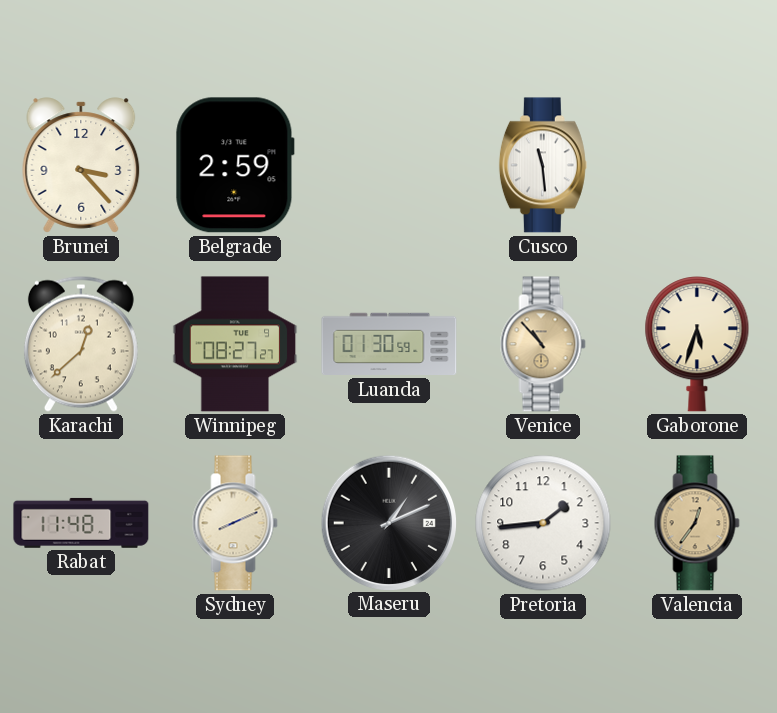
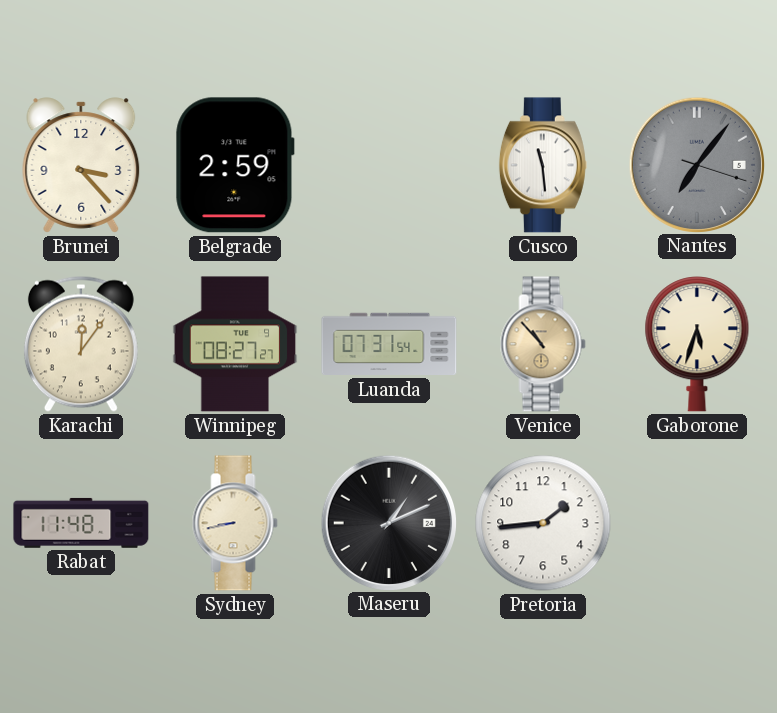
Nantes: none -> 7:06
Karachi: 12:38 -> 12:06
Luanda: 01:30 -> 07:31
Sydney: 8:11 -> 8:43
Valencia: 12:36 -> none
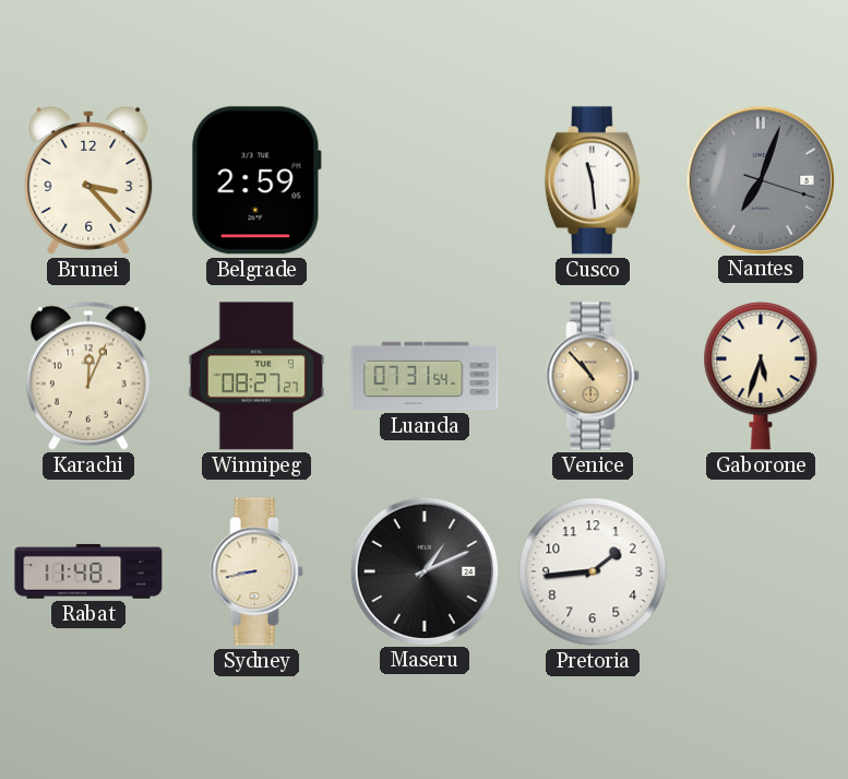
Nantes: 7:06 -> 7:03
Karachi: 12:06 -> 12:04
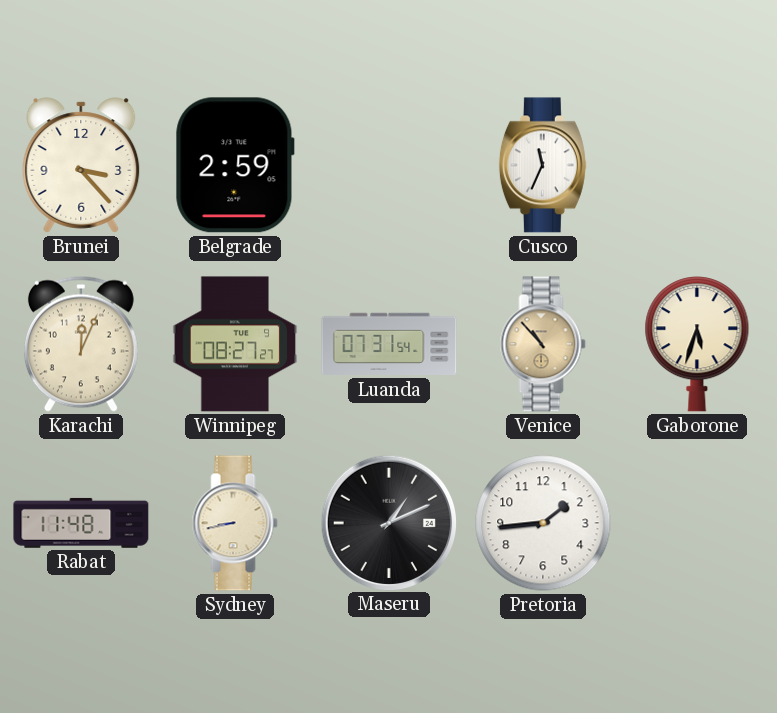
Cusco: 11:29 -> 11:34
Nantes: 7:03 -> none
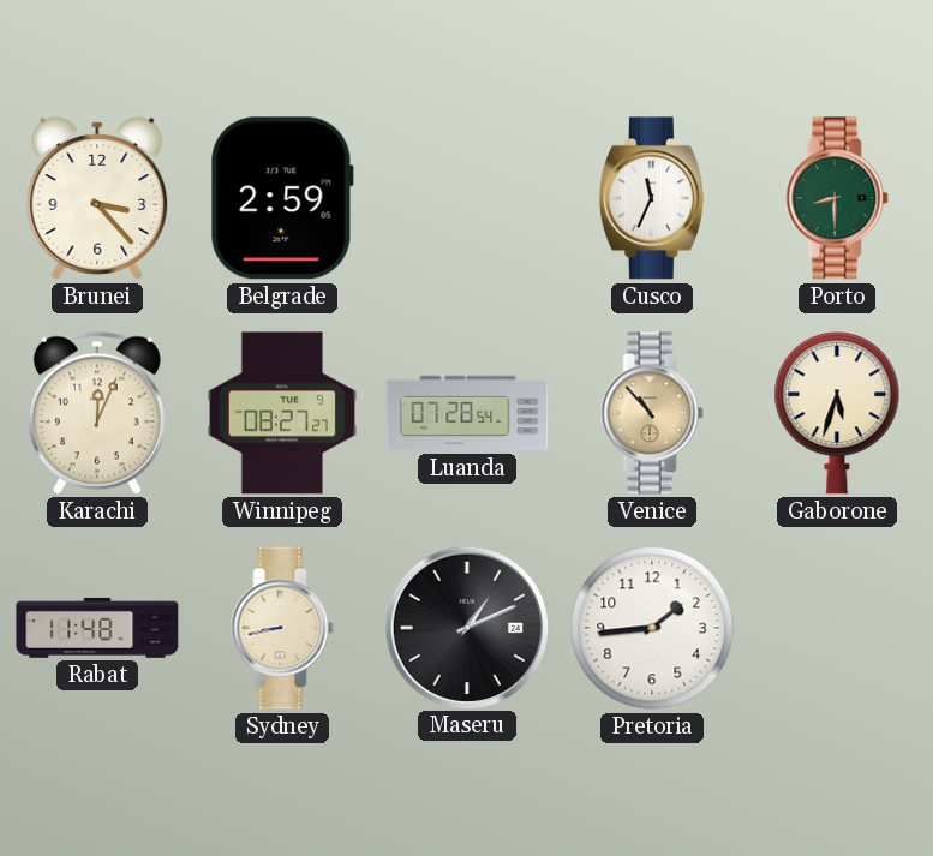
Porto: none -> 8:30
Luanda: 07:31 -> 07:28
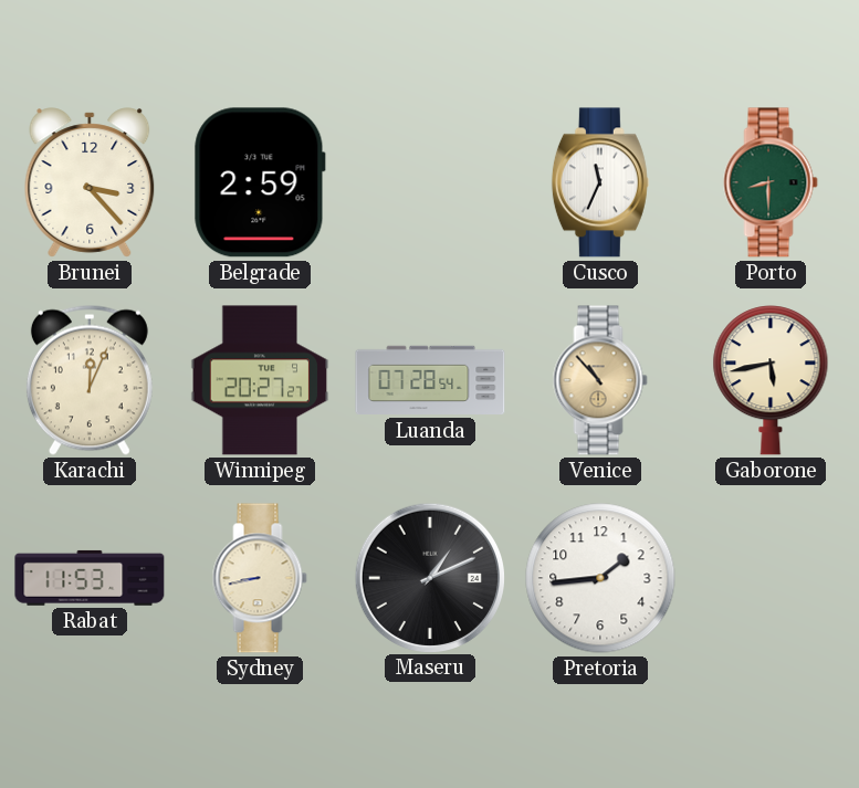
Winnipeg: 08:27 -> 20:27
Gaborone: 5:33 -> 5:43
Rabat: 11:48 -> 11:53
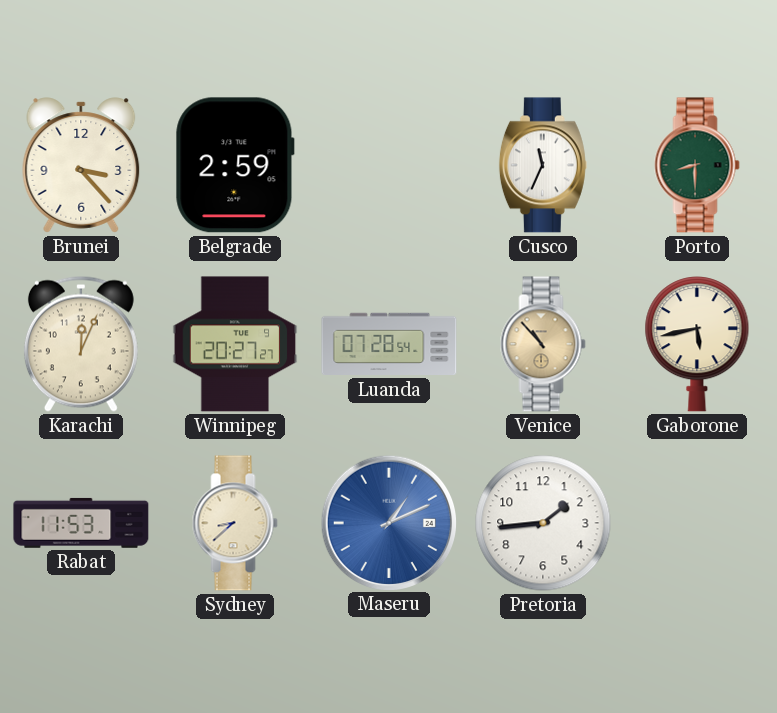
Sydney: 8:43 -> 8:38
Maseru dial: black -> blue
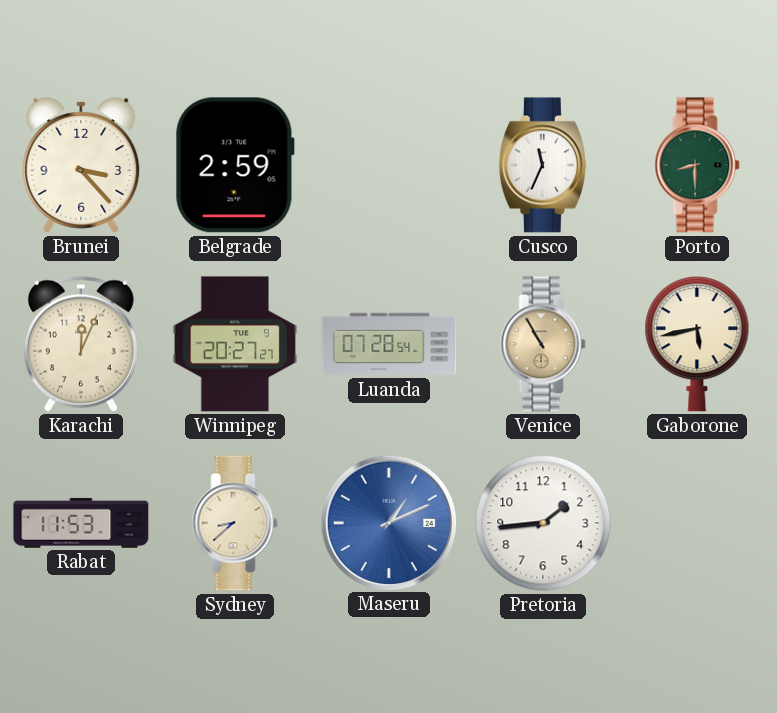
Venice: 10:53 -> 10:55
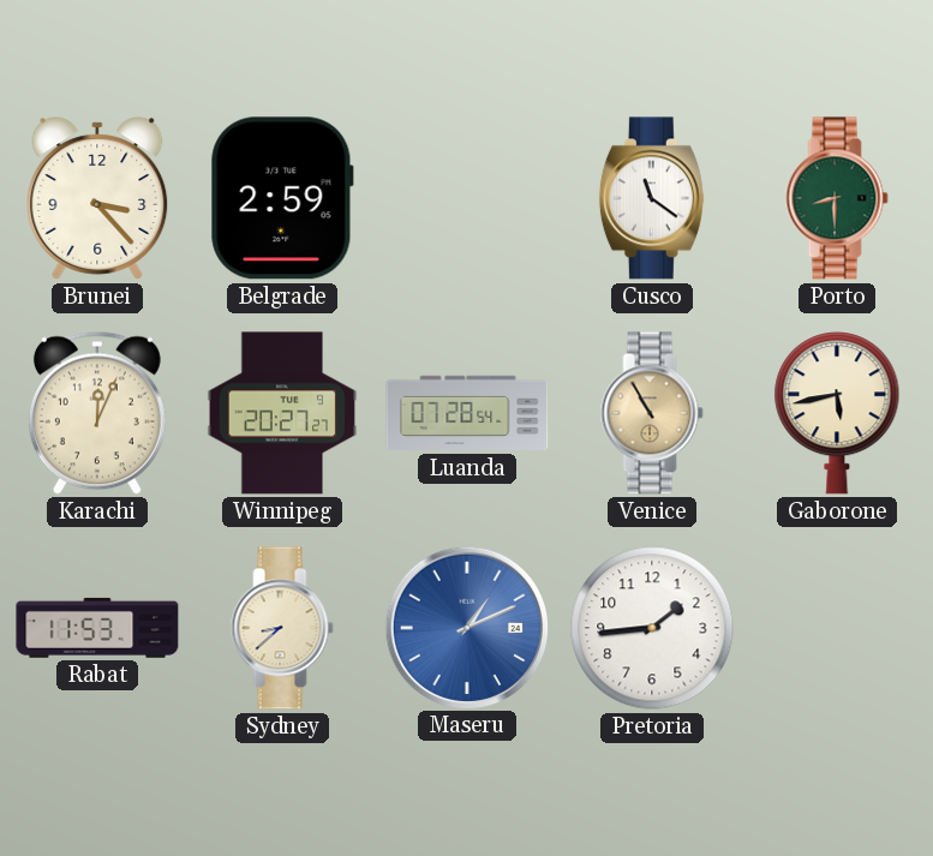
Cusco: 11:34 -> 11:21
